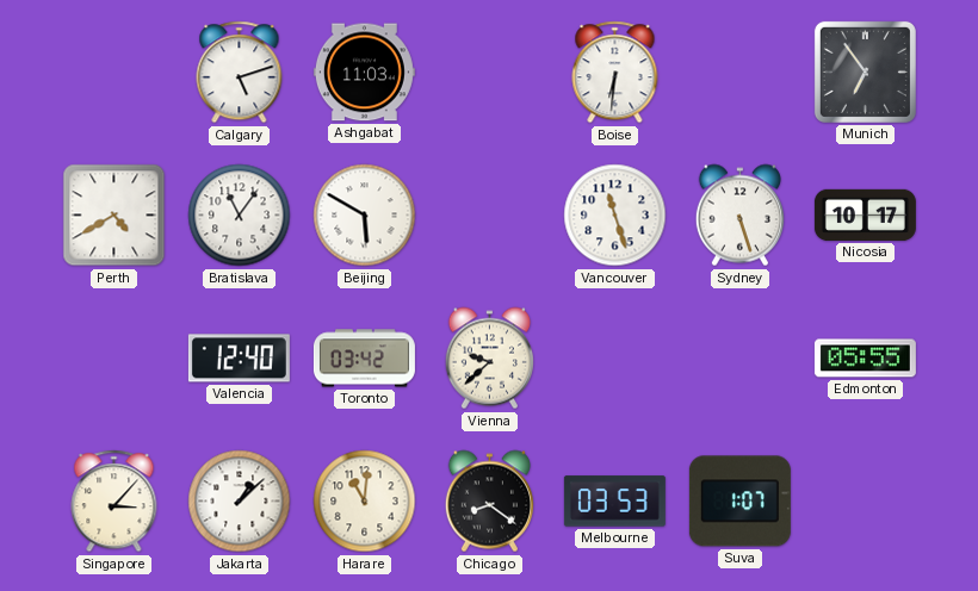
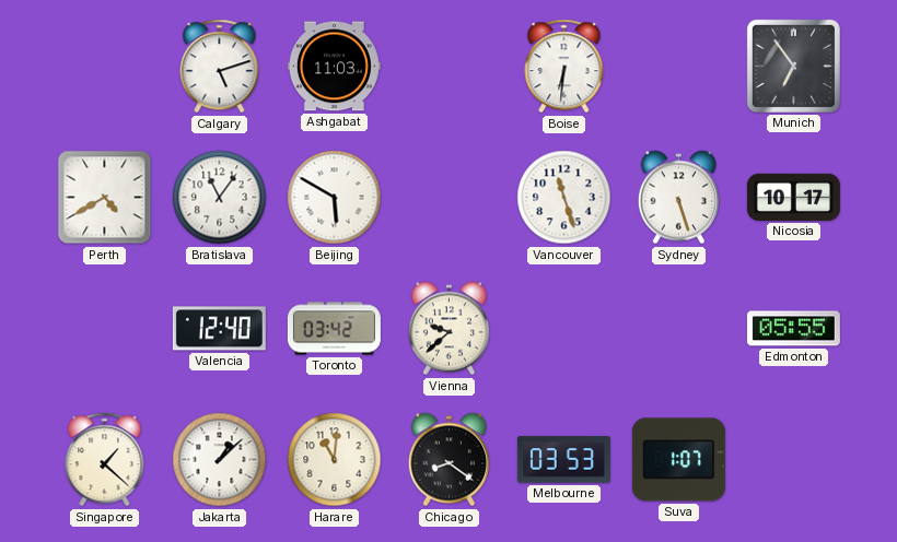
Singapore: 3:07 -> 1:22
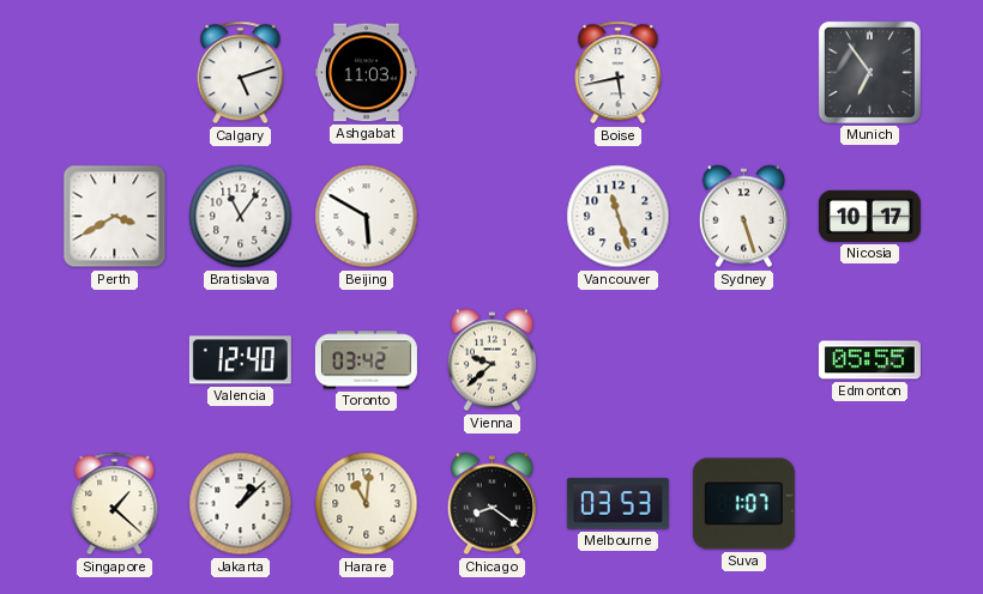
Boise: 6:31 -> 5:43
Perth: 4:40 -> 3:40
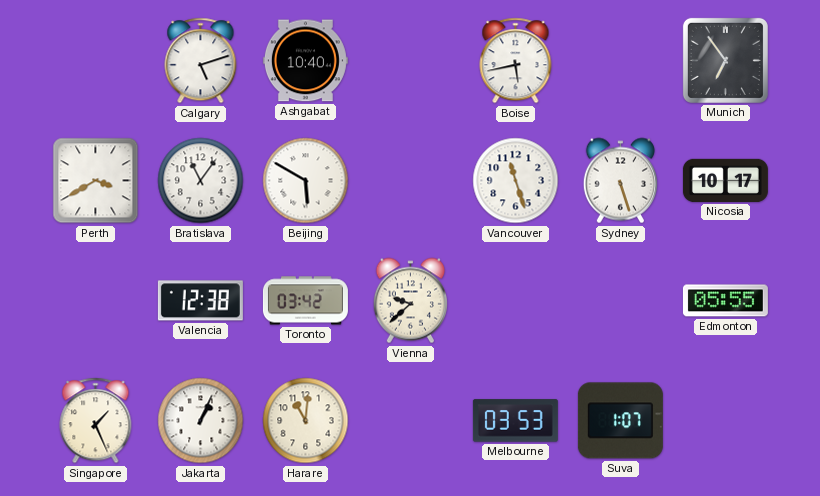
Ashgabat: 11:03 -> 10:40
Valencia: 12:40 -> 12:38
Singapore: 1:22 -> 1:26
Jakarta: 1:08 -> 1:04
Chicago: 8:21 -> none
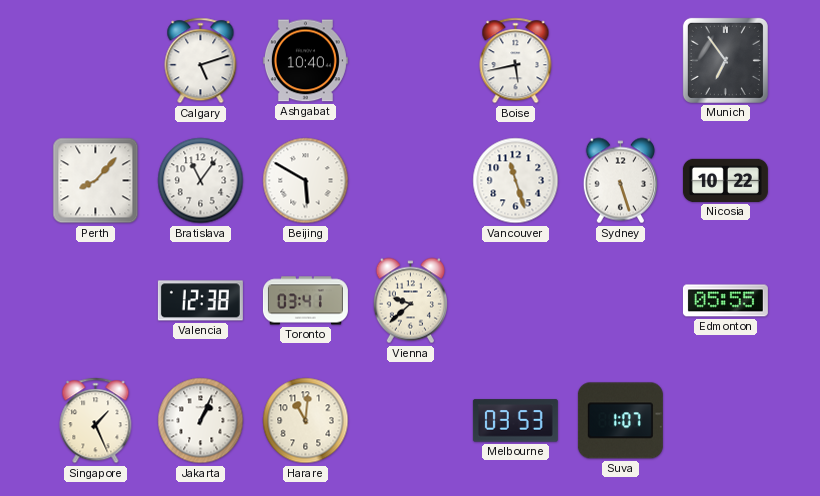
Perth: 3:40 -> 8:07
Nicosia: 10:17 -> 10:22
Toronto: 03:42 -> 03:41
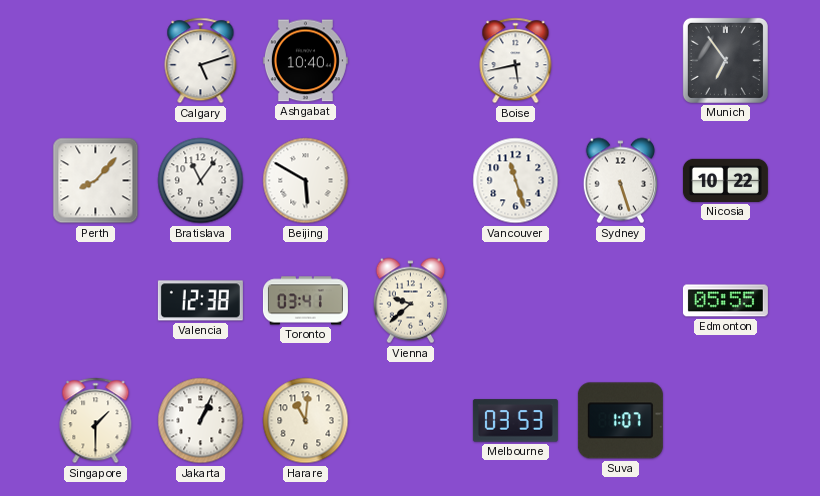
Singapore: 1:26 -> 1:30
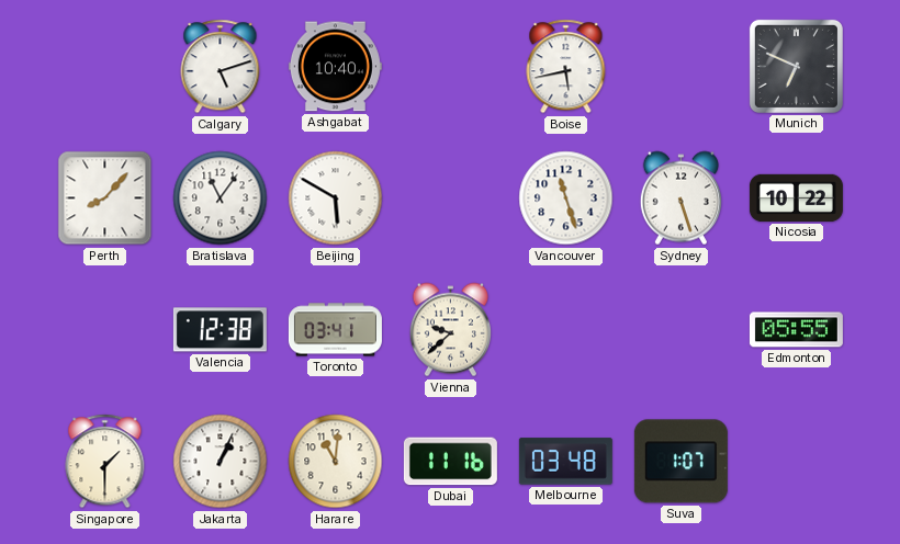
Munich: 6:54 -> 6:49
Dubai: none -> 11:16
Melbourne: 03:53 -> 03:48
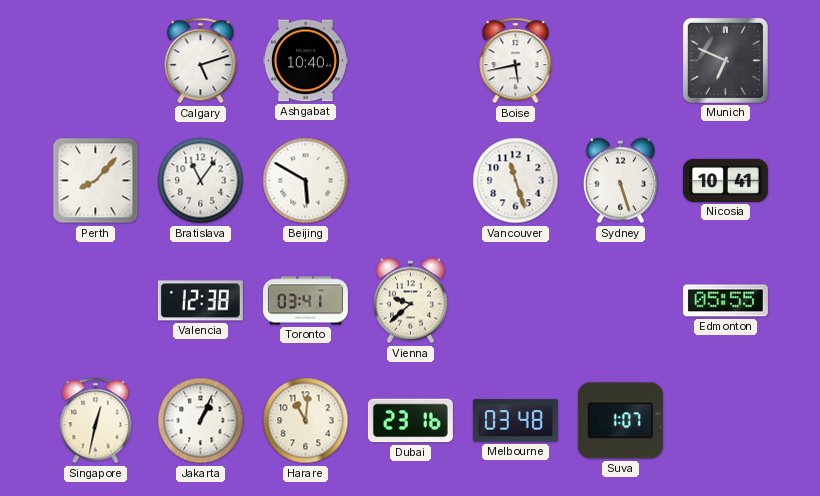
Nicosia: 10:22 -> 10:41
Singapore: 1:30 -> 12:32
Dubai: 11:16 -> 23:16
